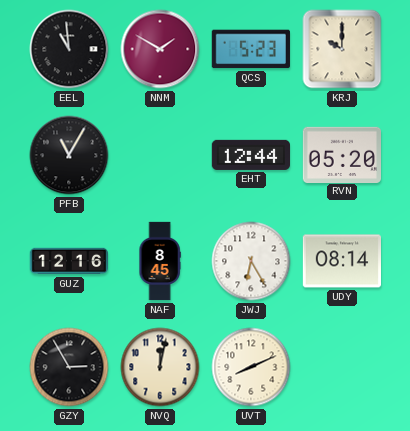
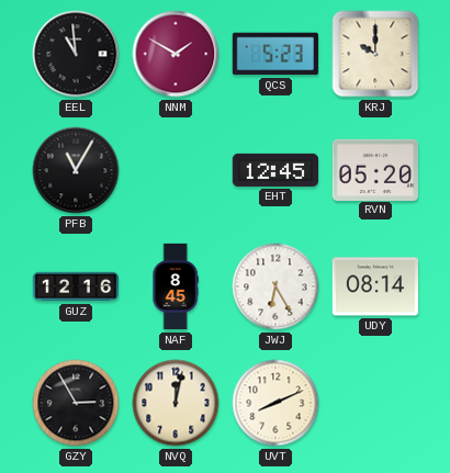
EHT: 12:44 -> 12:45
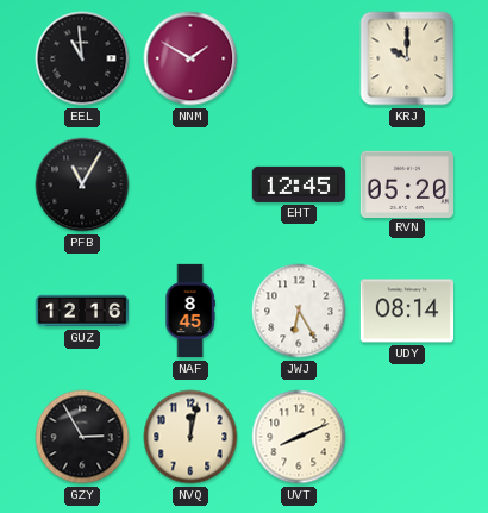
QCS: 5:23 -> none
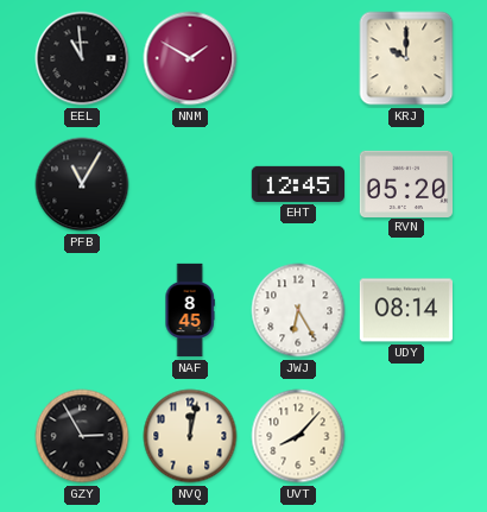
GUZ: 12:16 -> none
UVT: 8:11 -> 8:07
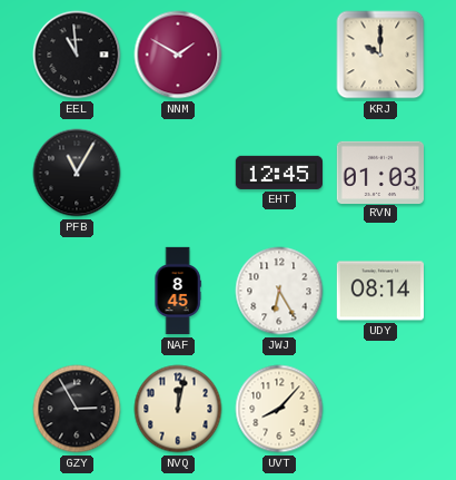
RVN: 05:20 -> 01:03
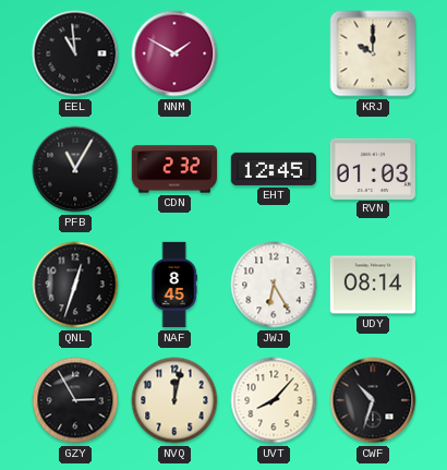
CDN: none -> 2:32
QNL: none -> 12:33
CWF: none -> 10:33
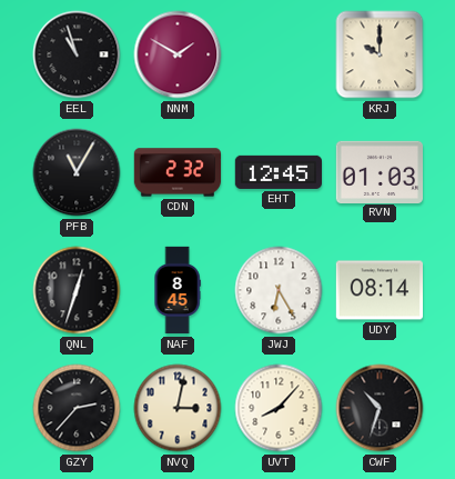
EEL: 10:59 -> 10:57
GZY: 2:55 -> 2:37
NVQ: 12:02 -> 3:02
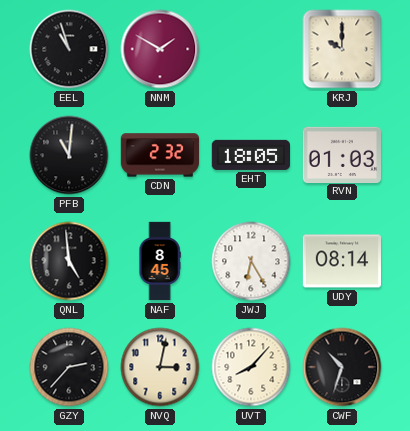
PFB: 11:05 -> 11:01
EHT: 12:45 -> 18:05
QNL: 12:33 -> 4:59
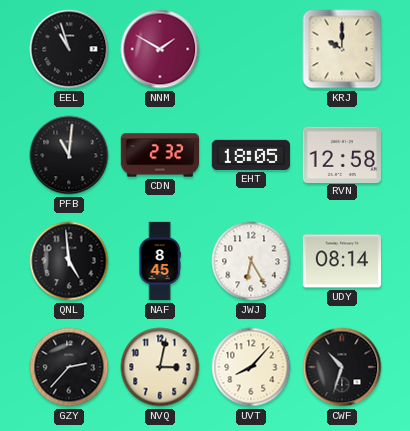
RVN: 01:03 -> 12:58
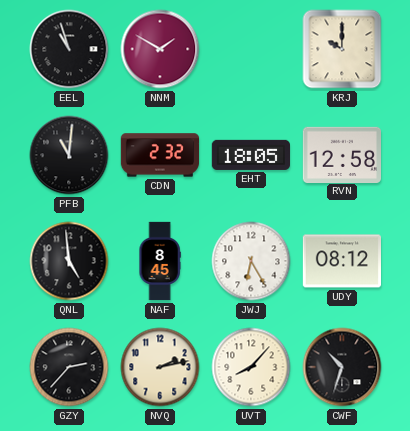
UDY: 08:14 -> 08:12
NVQ: 3:02 -> 2:13
